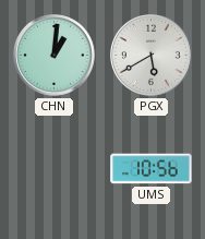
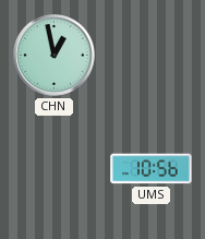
CHN: 1:01 -> 12:58
PGX: 5:40 -> none
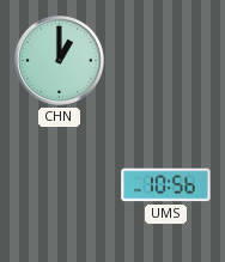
CHN: 12:58 -> 1:00
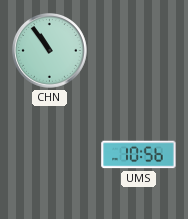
CHN: 1:00 -> 10:54
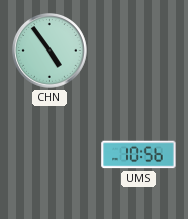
CHN: 10:54 -> 4:54
